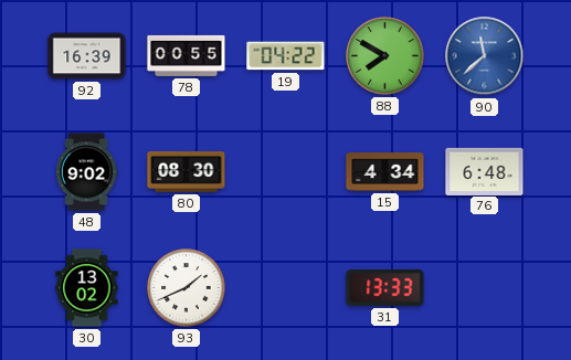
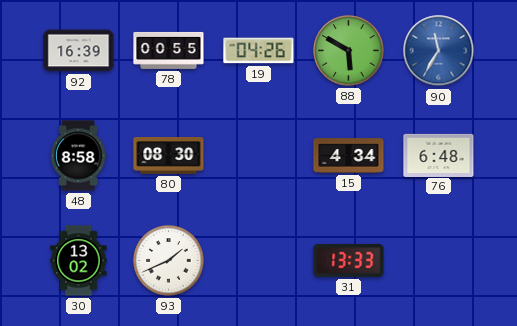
19: 04:22 -> 04:26
88: 7:50 -> 5:50
90: 11:38 -> 11:35
48: 9:02 -> 8:58
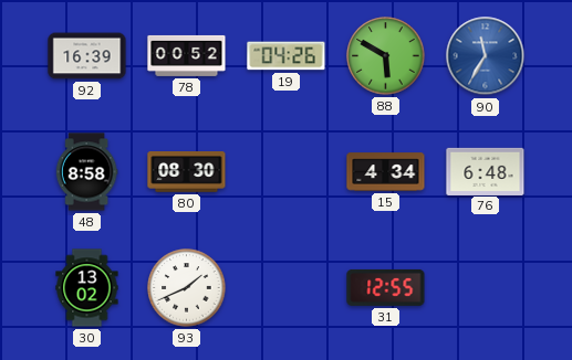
78: 00:55 -> 00:52
31: 13:33 -> 12:55
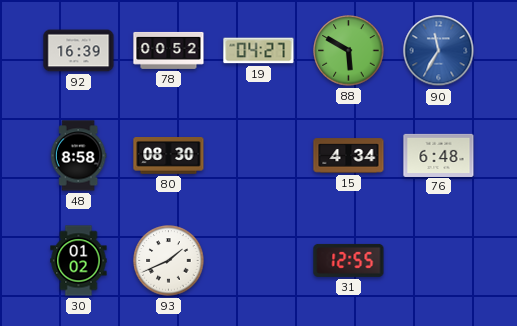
19: 04:26 -> 04:27
30: 13:02 -> 01:02
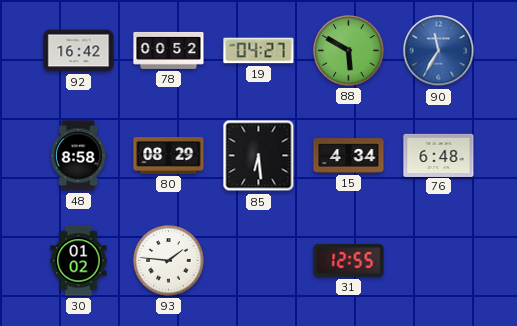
92: 16:39 -> 16:42
80: 08:30 -> 08:29
85: none -> 6:29
93: 1:41 -> 1:46
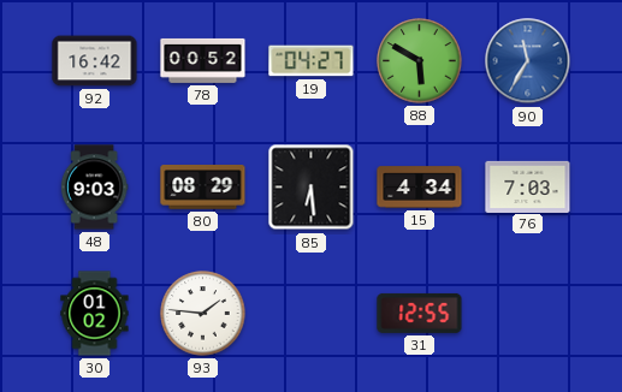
48: 8:58 -> 9:03
76: 6:48 -> 7:03
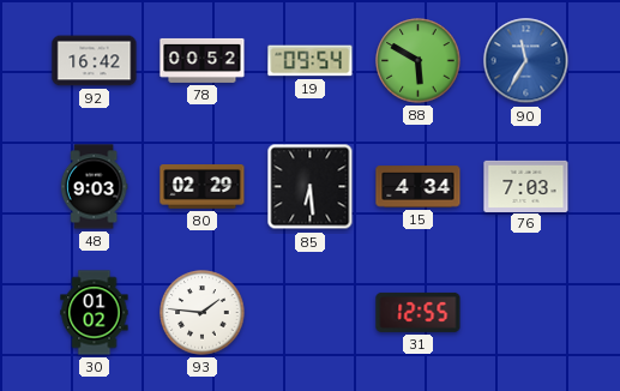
19: 04:27 -> 09:54
80: 08:29 -> 02:29
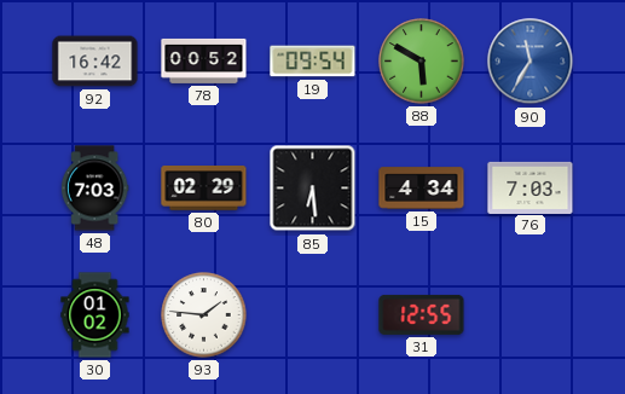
48: 9:03 -> 7:03
